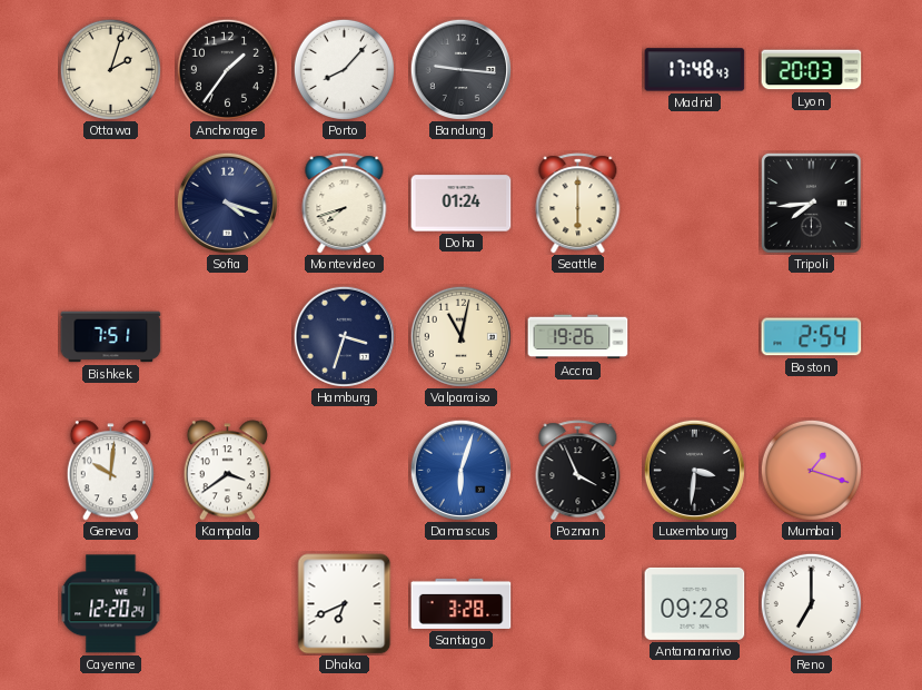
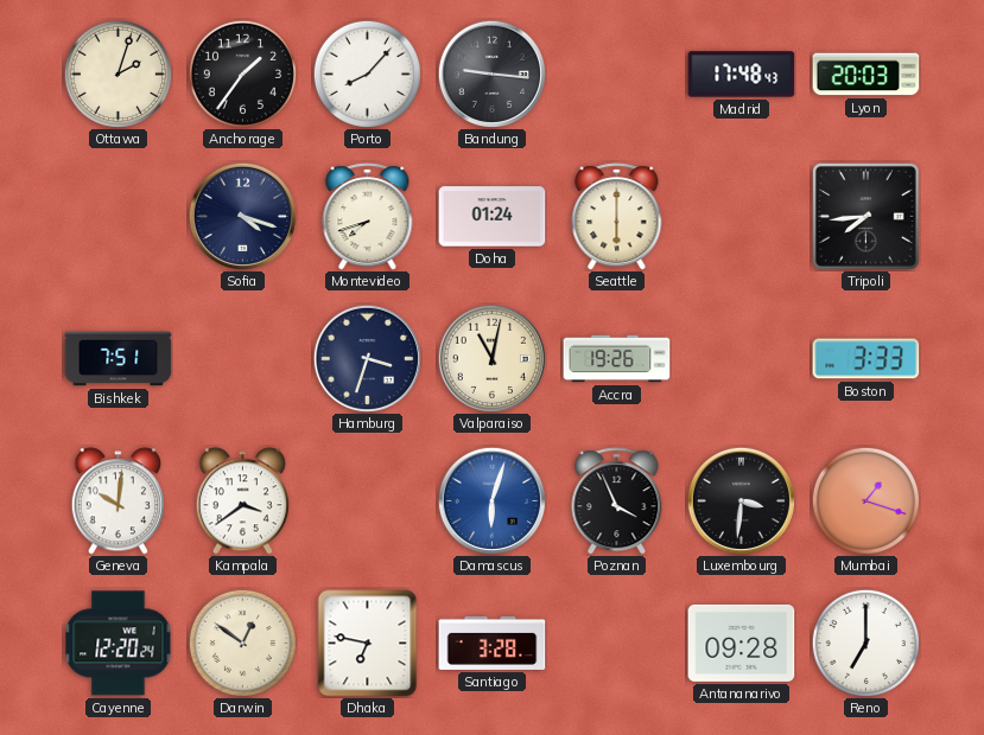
Boston: 2:54 -> 3:33
Darwin: none -> 12:51
Dhaka: 6:41 -> 6:47
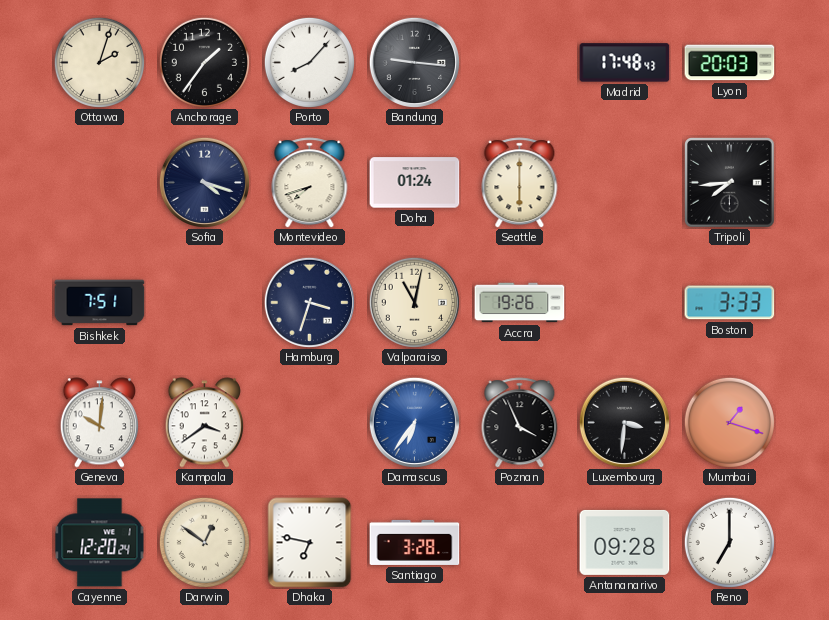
Damascus: 6:03 -> 6:36
